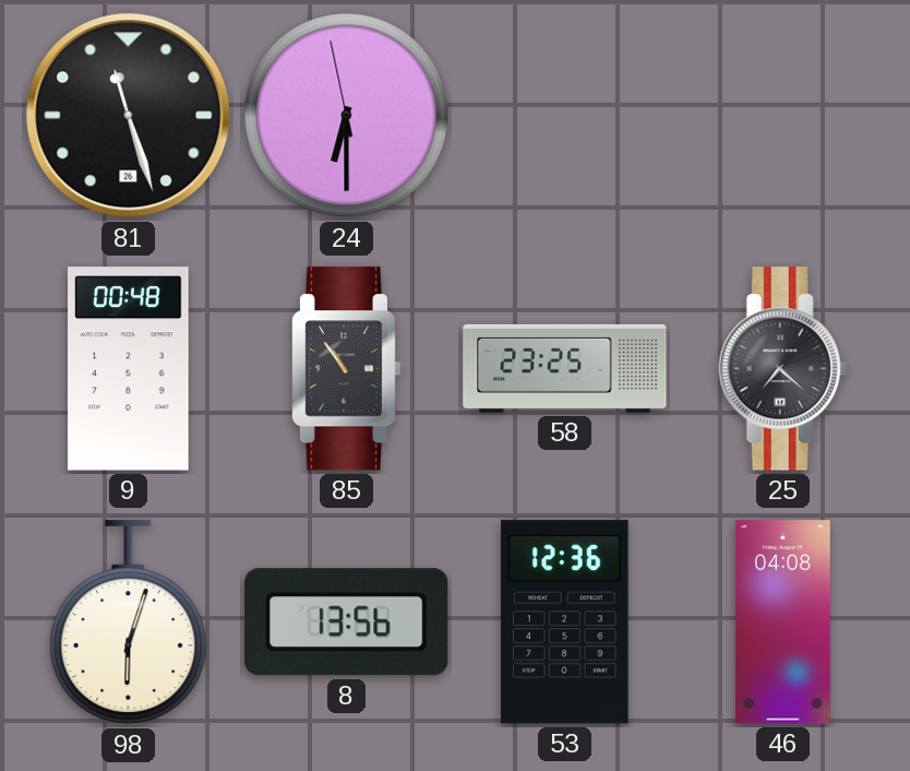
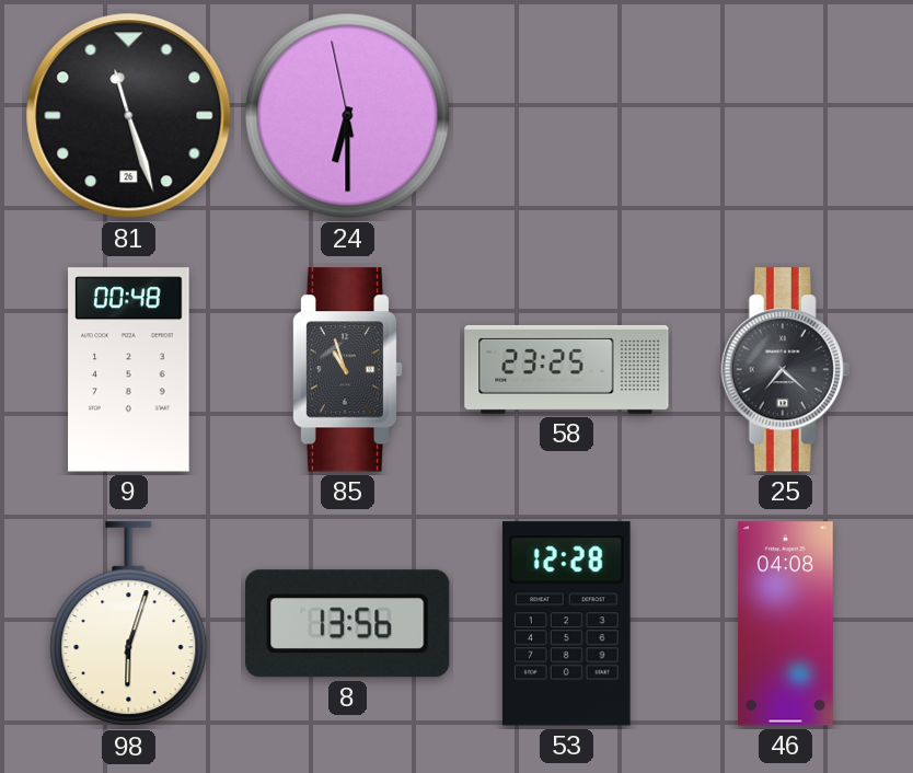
85: 10:54 -> 10:57
53: 12:36 -> 12:28
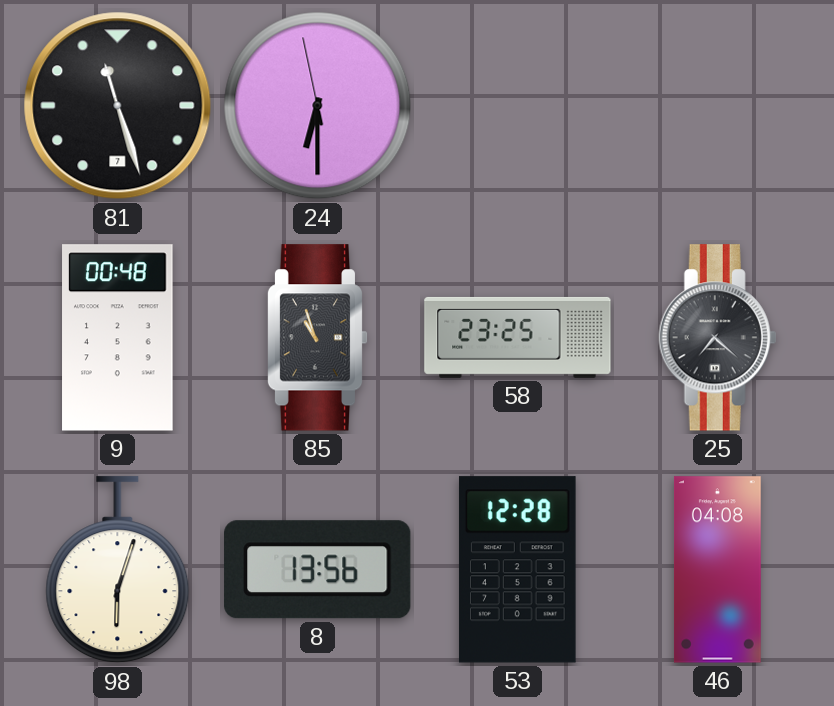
81 date: 26 -> 7
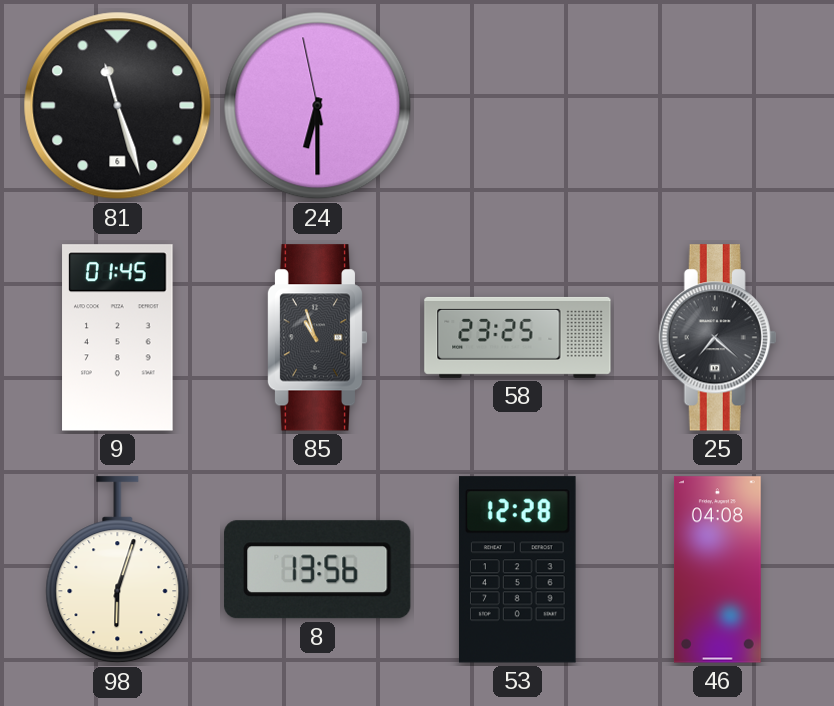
81 date: 7 -> 6
9: 00:48 -> 01:45
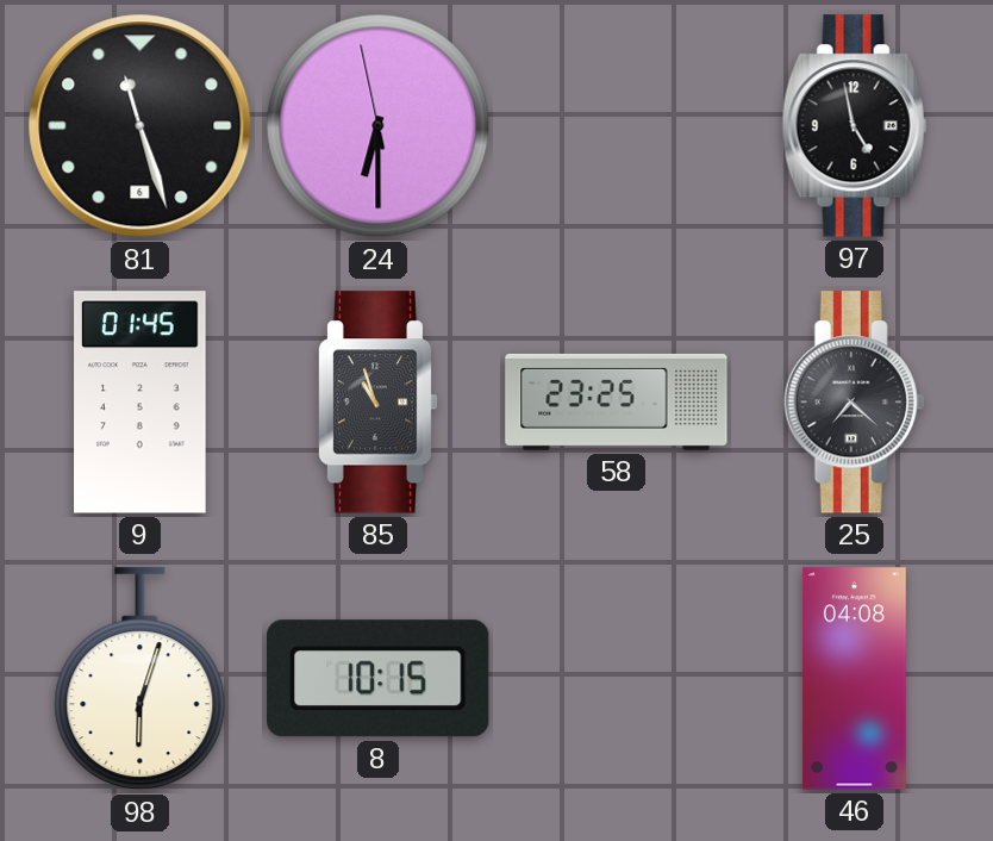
97: none -> 4:58
8: 13:56 -> 10:15
53: 12:28 -> none
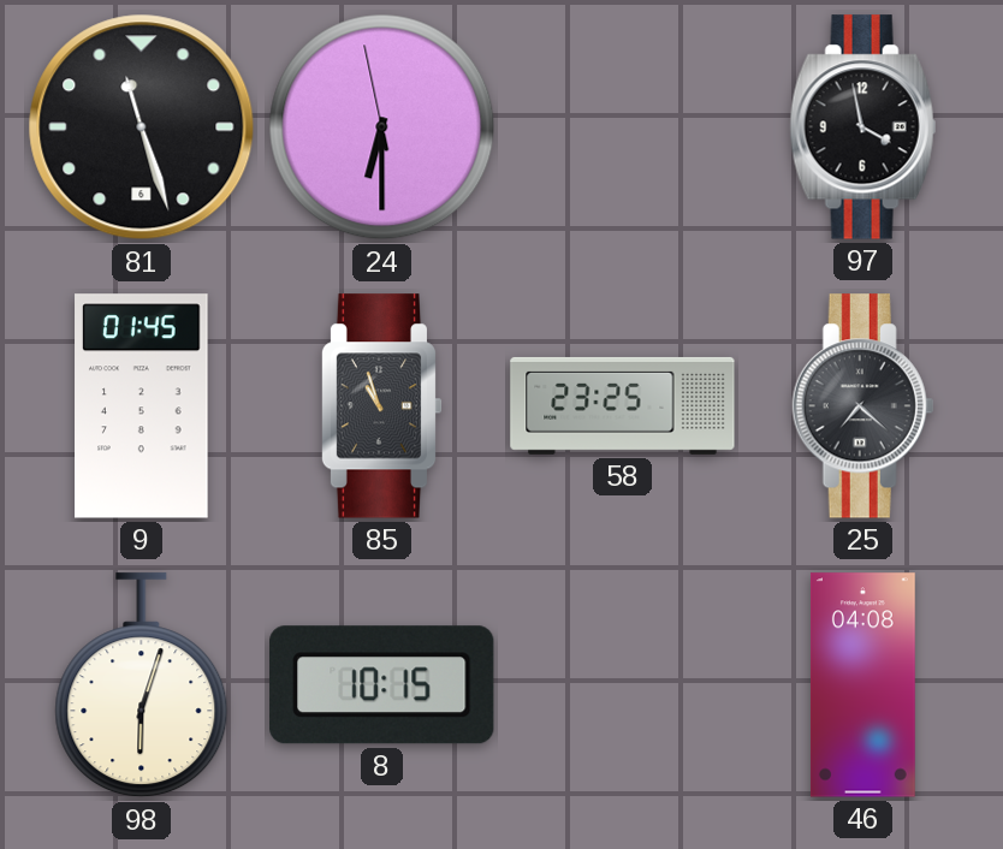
97: 4:58 -> 3:58
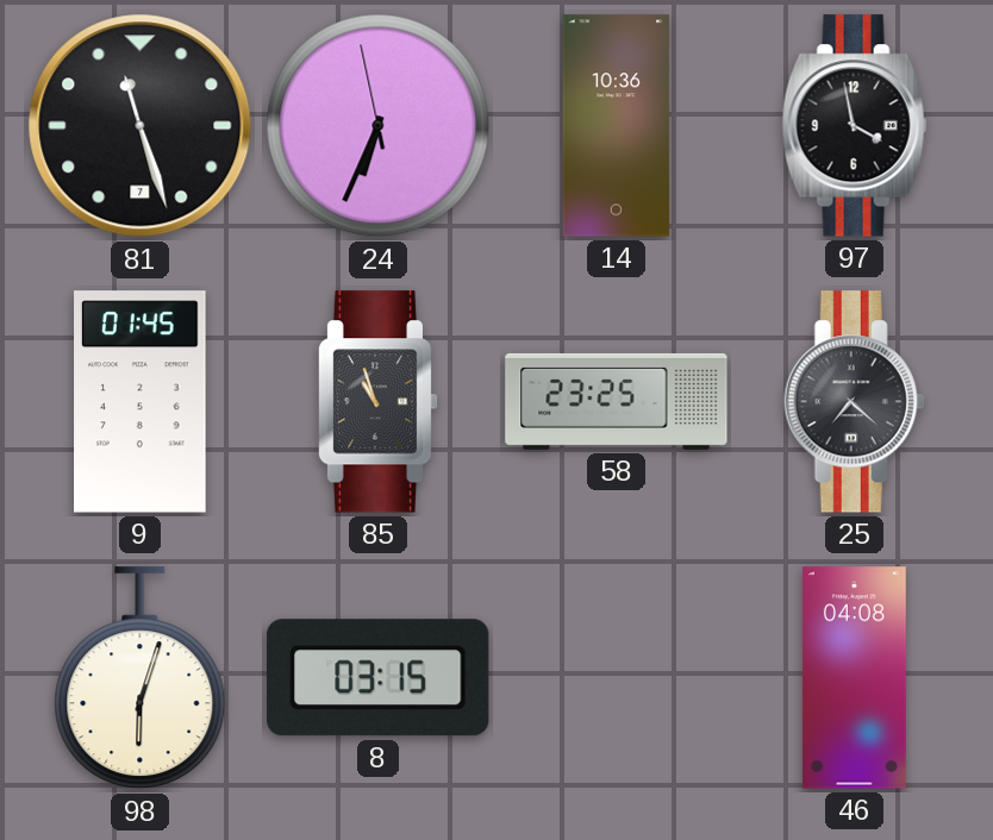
81 date: 6 -> 7
24: 6:29 -> 6:33
14: none -> 10:36
8: 10:15 -> 03:15
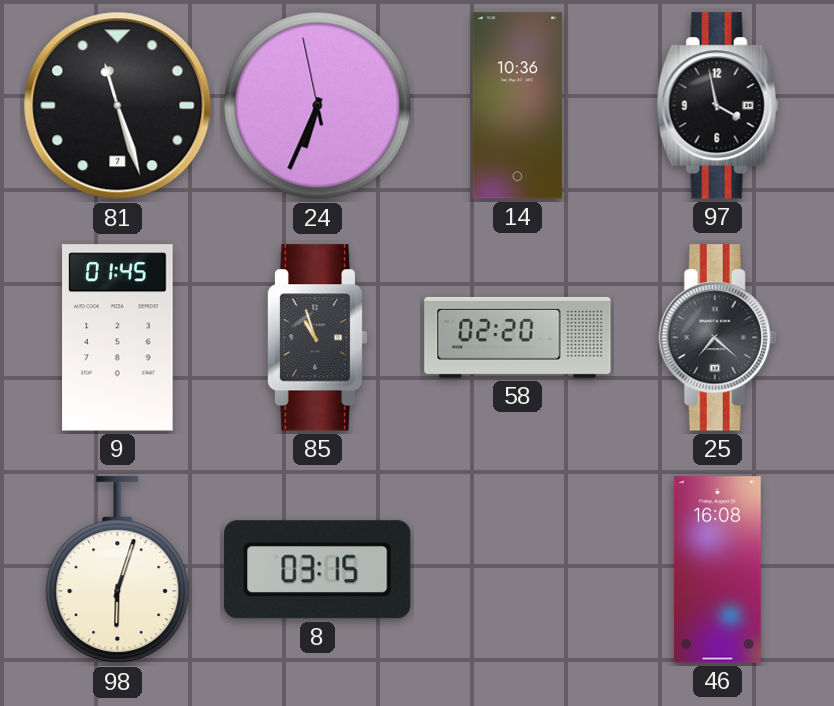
58: 23:25 -> 02:20
46: 04:08 -> 16:08
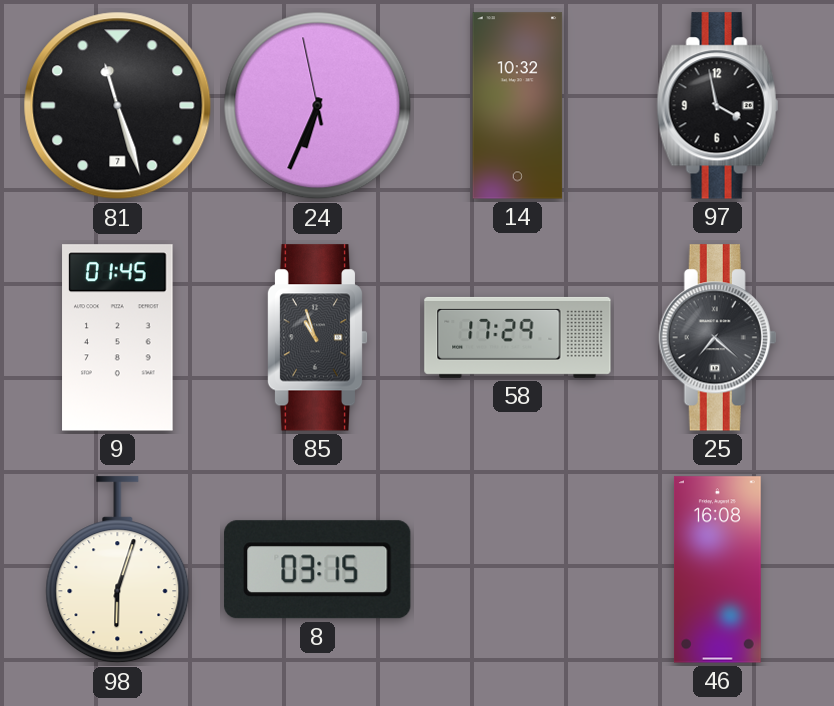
14: 10:36 -> 10:32
58: 02:20 -> 17:29
